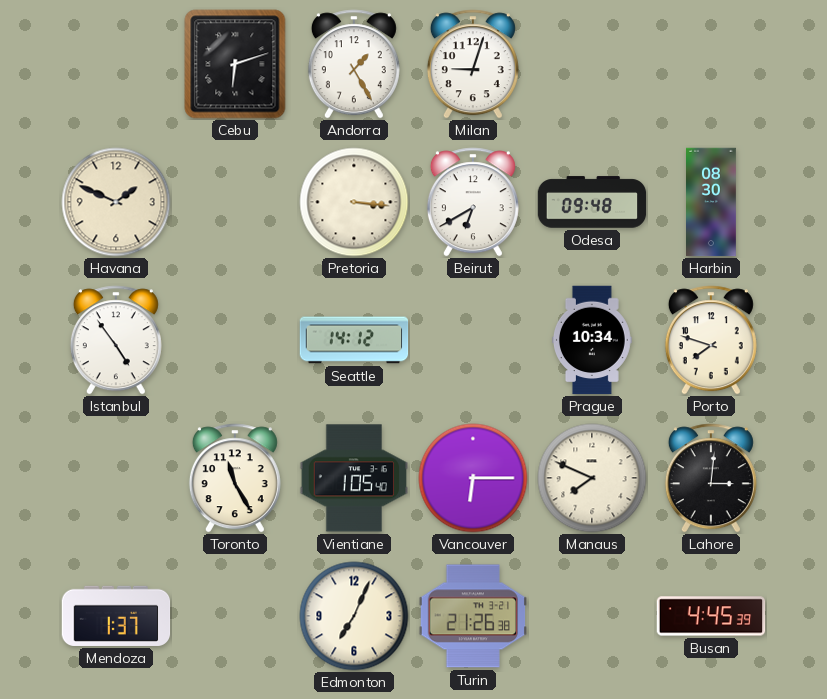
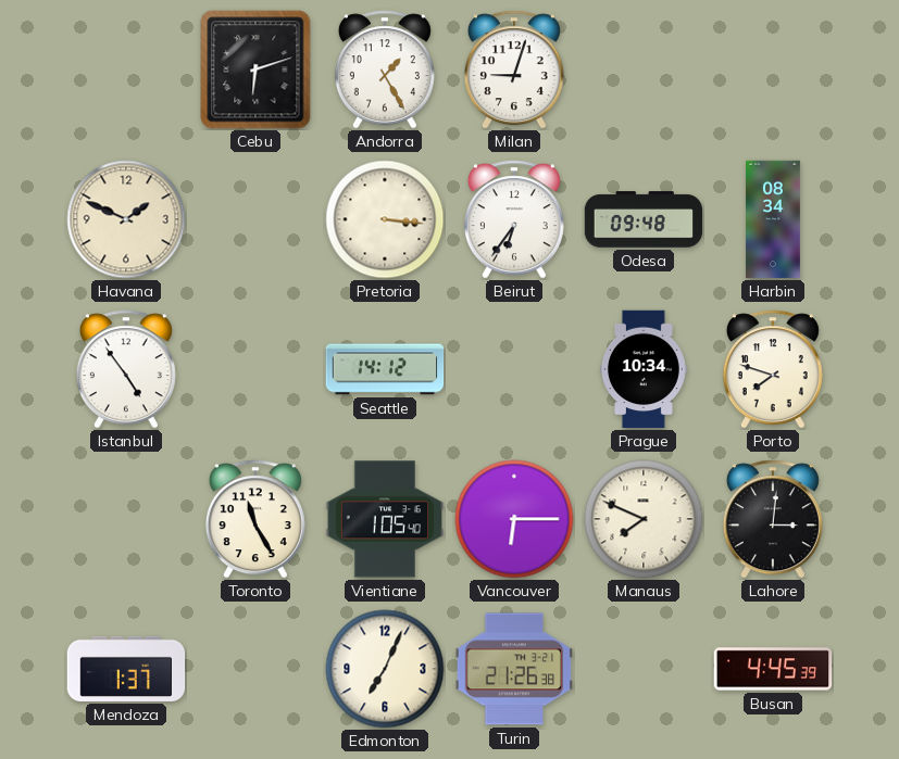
Beirut: 6:40 -> 6:36
Harbin: 08:30 -> 08:34
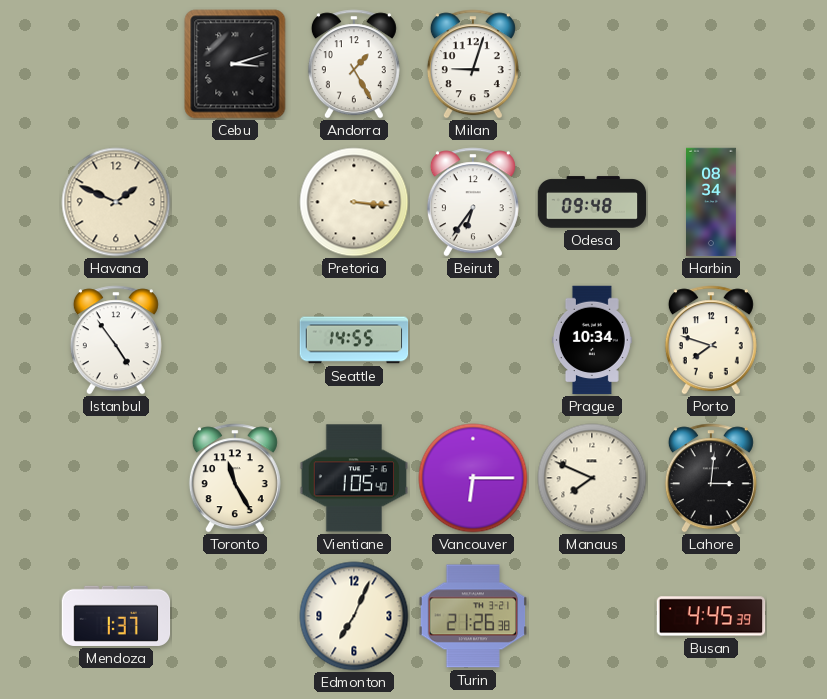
Cebu: 6:12 -> 3:12
Seattle: 14:12 -> 14:55
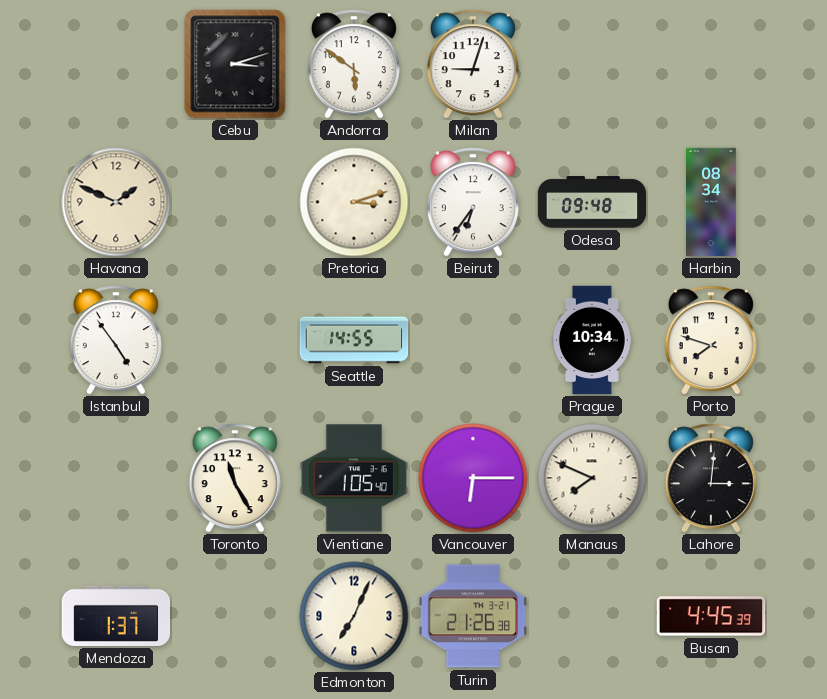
Andorra: 1:25 -> 5:51
Pretoria: 3:16 -> 3:12
